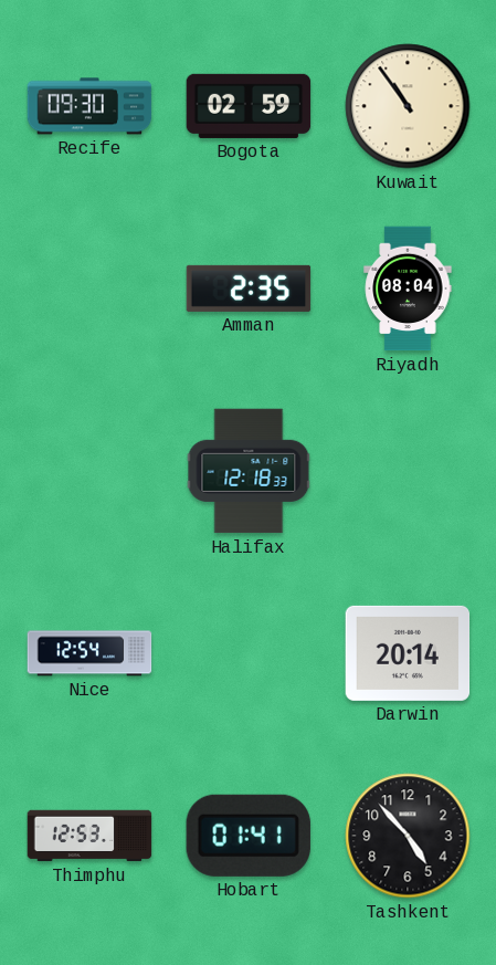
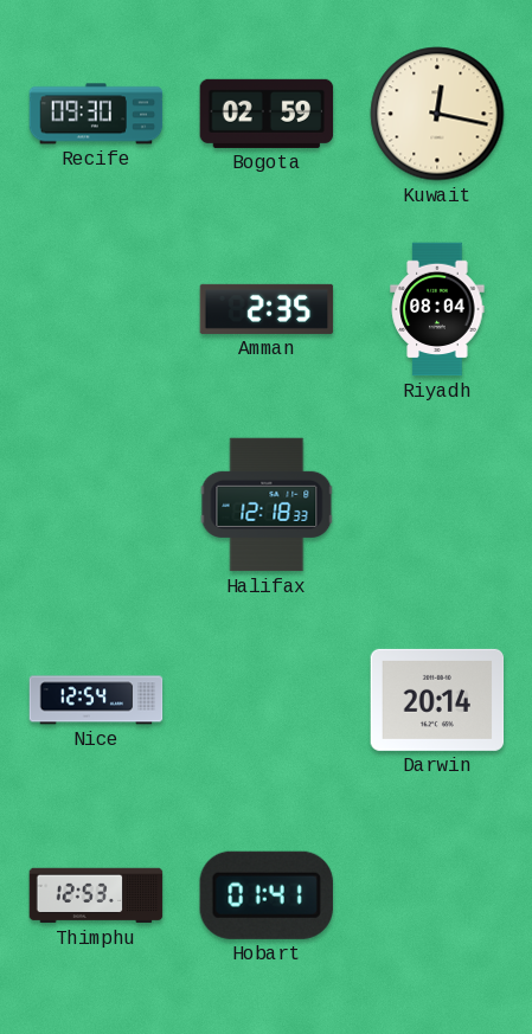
Kuwait: 10:54 -> 12:17
Tashkent: 4:53 -> none
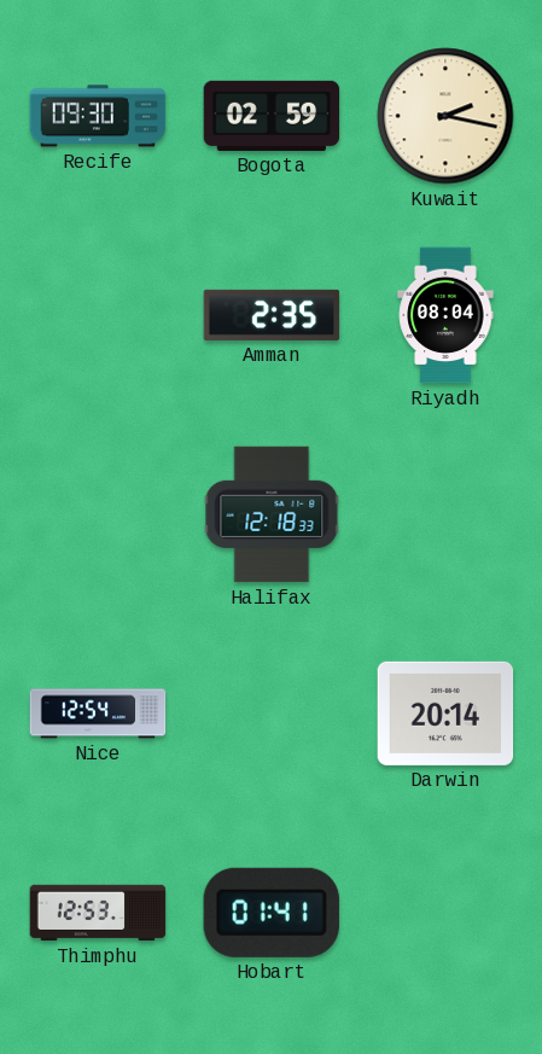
Kuwait: 12:17 -> 2:17
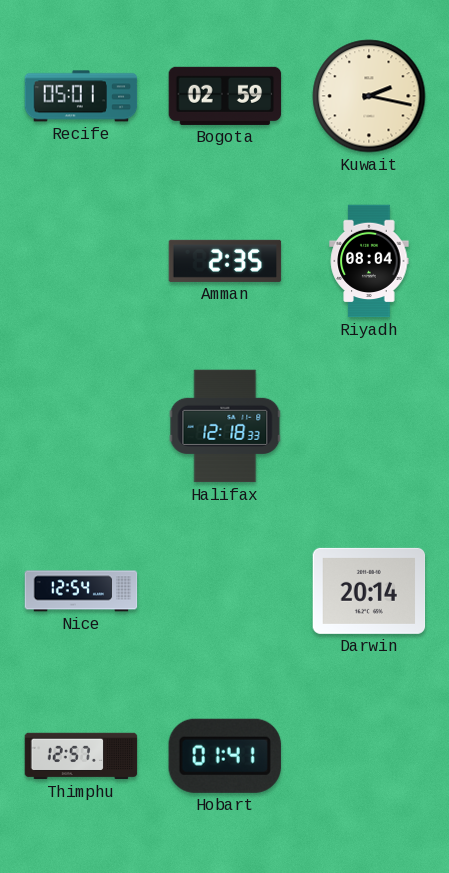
Recife: 09:30 -> 05:01
Thimphu: 12:53 -> 12:57
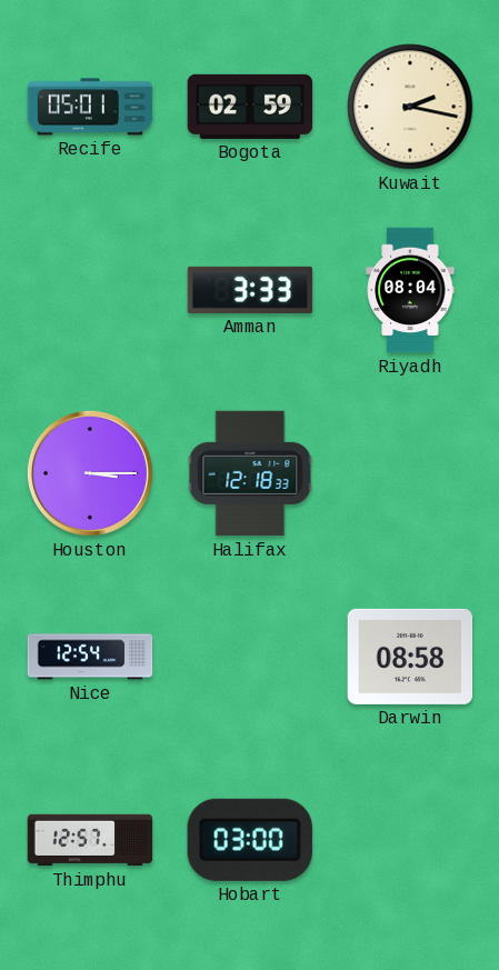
Amman: 2:35 -> 3:33
Houston: none -> 3:15
Darwin: 20:14 -> 08:58
Hobart: 01:41 -> 03:00
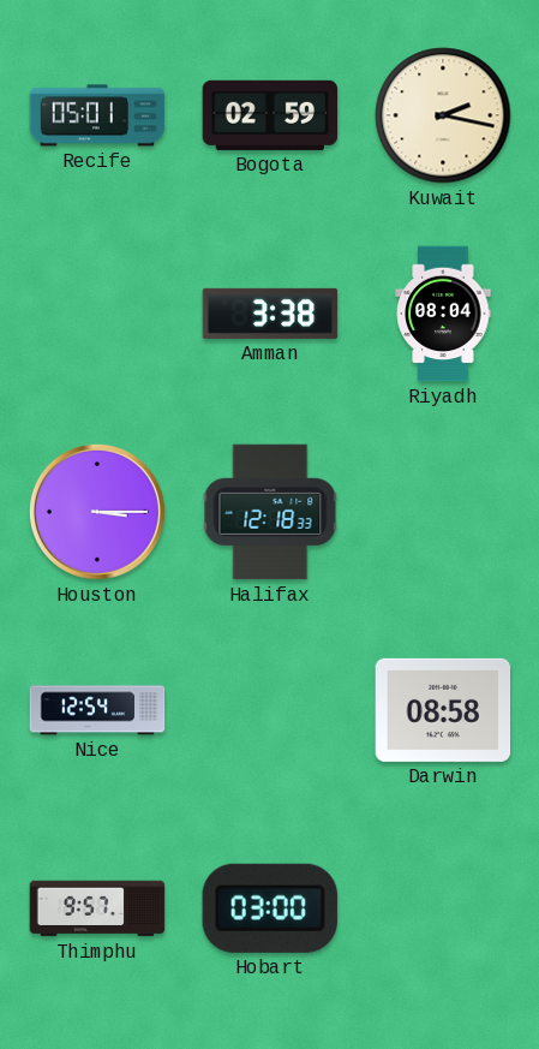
Amman: 3:33 -> 3:38
Thimphu: 12:57 -> 9:57
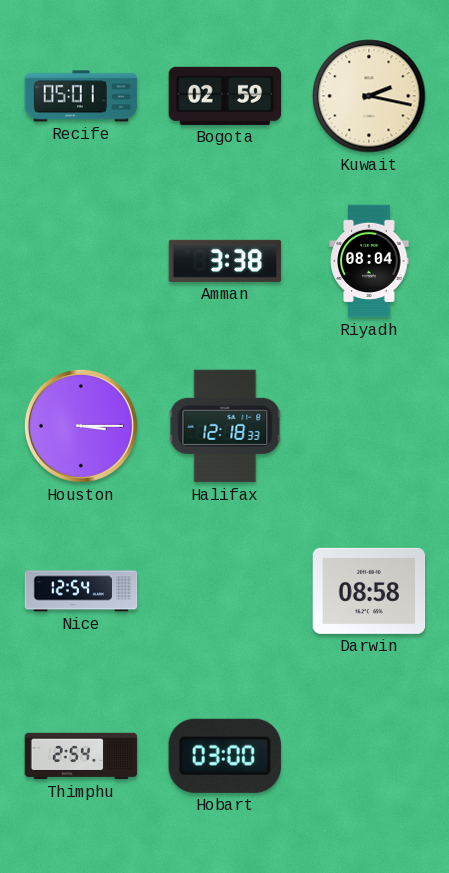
Thimphu: 9:57 -> 2:54
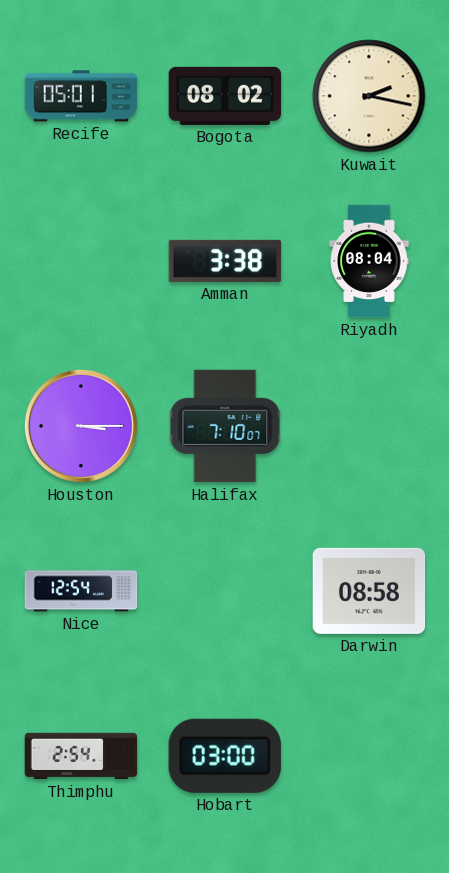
Bogota: 02:59 -> 08:02
Halifax: 12:18 -> 7:10
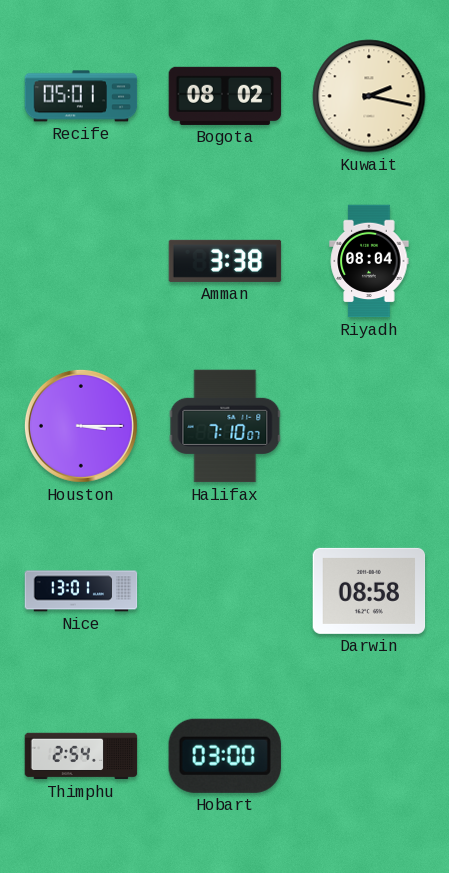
Nice: 12:54 -> 13:01
